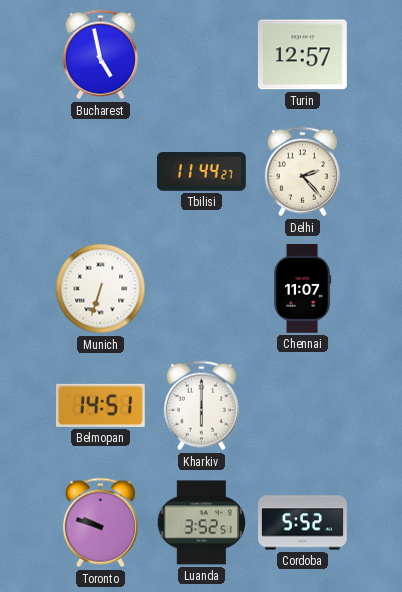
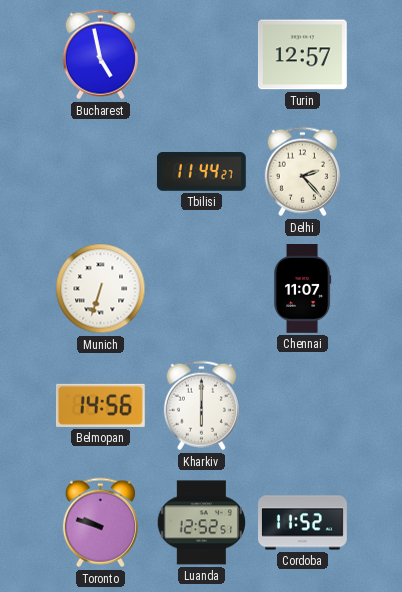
Belmopan: 14:51 -> 14:56
Luanda: 3:52 -> 12:52
Cordoba: 5:52 -> 11:52
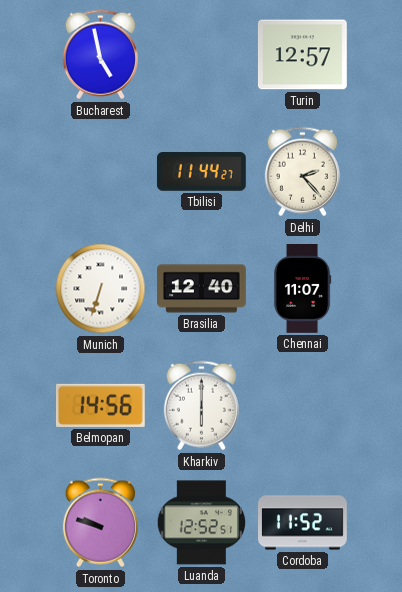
Brasilia: none -> 12:40
